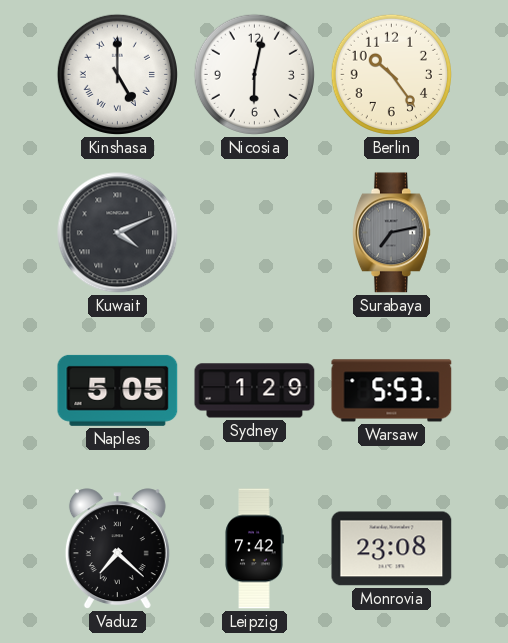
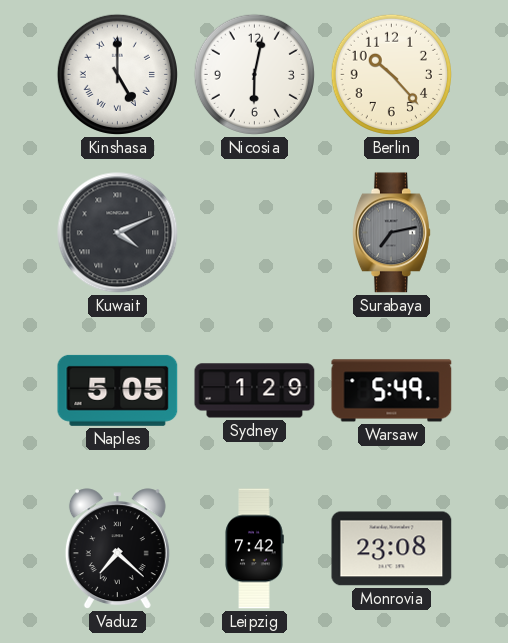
Berlin: 10:24 -> 10:23
Warsaw: 5:53 -> 5:49
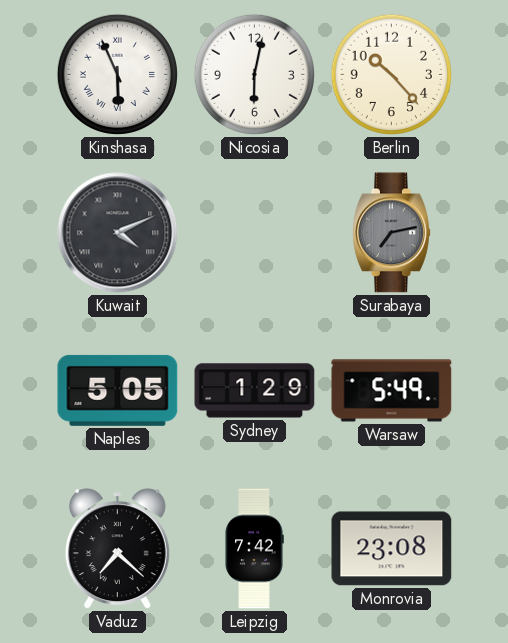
Kinshasa: 5:00 -> 5:56
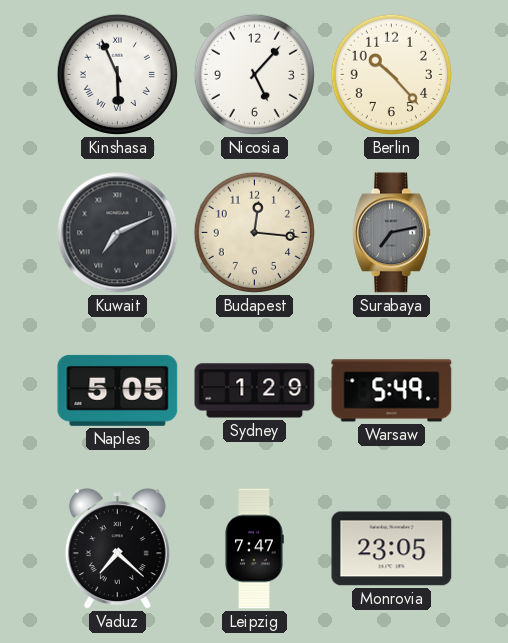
Nicosia: 6:02 -> 5:07
Kuwait: 4:11 -> 7:11
Budapest: none -> 12:16
Leipzig: 7:42 -> 7:47
Monrovia: 23:08 -> 23:05
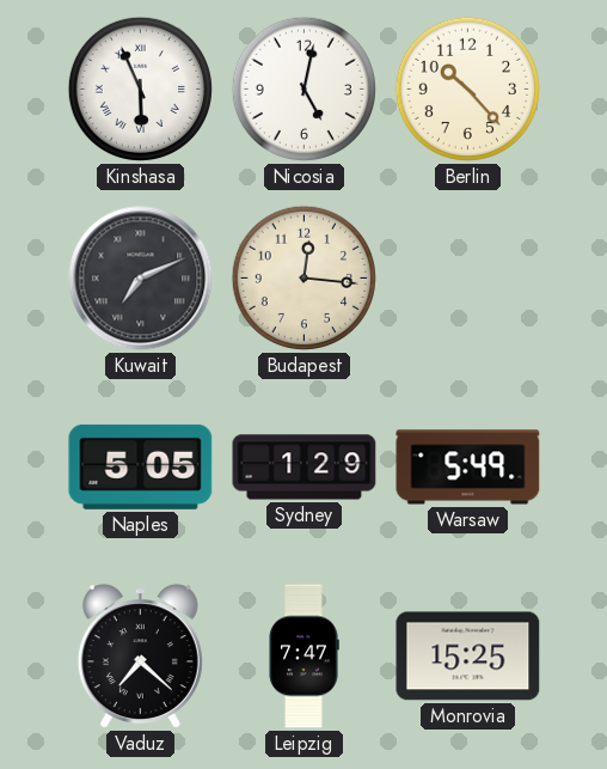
Nicosia: 5:07 -> 5:02
Surabaya: 7:13 -> none
Monrovia: 23:05 -> 15:25
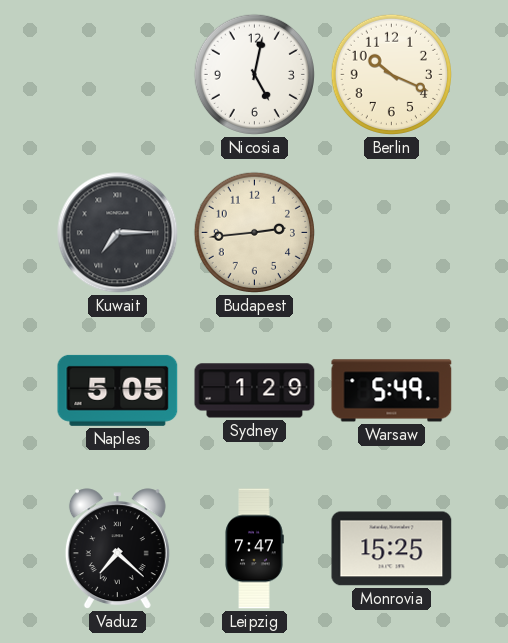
Kinshasa: 5:56 -> none
Berlin: 10:23 -> 10:19
Kuwait: 7:11 -> 7:15
Budapest: 12:16 -> 2:44
